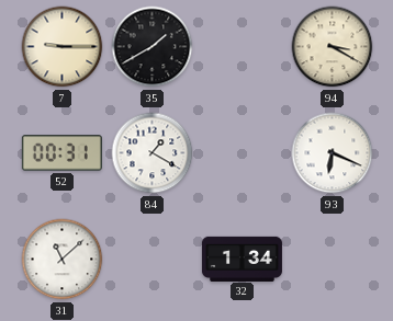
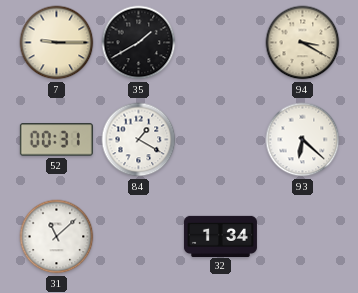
93: 6:19 -> 6:22
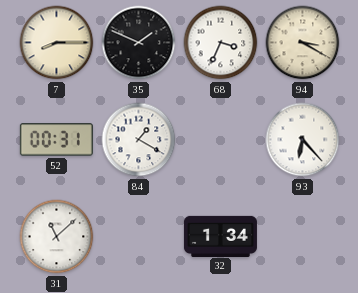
7: 9:15 -> 8:15
35: 1:40 -> 1:49
68: none -> 3:34
93: 6:22 -> 6:23
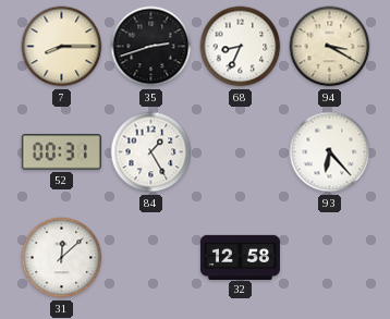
35: 1:49 -> 2:42
68: 3:34 -> 8:34
84: 1:20 -> 1:25
31: 11:08 -> 12:08
32: 1:34 -> 12:58
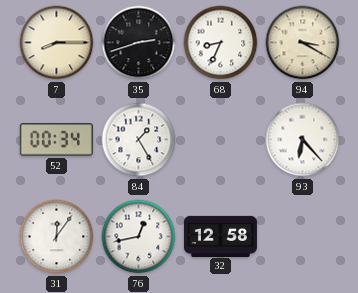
52: 00:31 -> 00:34
31: 12:08 -> 12:06
76: none -> 12:43
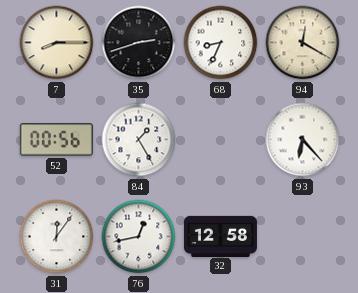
94: 3:20 -> 12:20
52: 00:34 -> 00:56
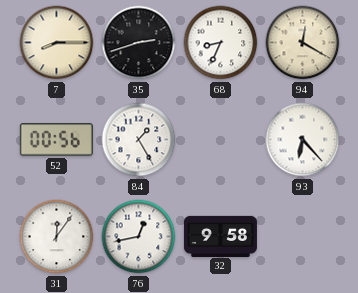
32: 12:58 -> 9:58
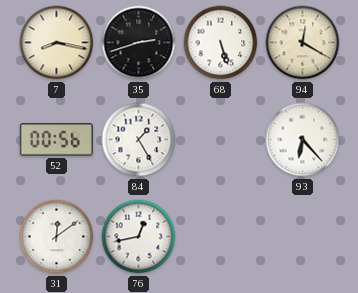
7: 8:15 -> 8:17
68: 8:34 -> 5:27
31: 12:06 -> 12:09
32: 9:58 -> none
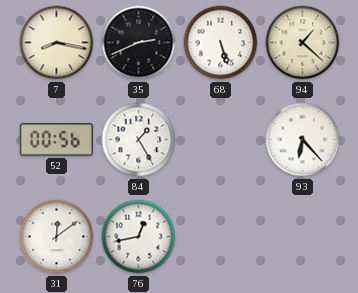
35: 2:42 -> 2:41
94: 12:20 -> 1:22
